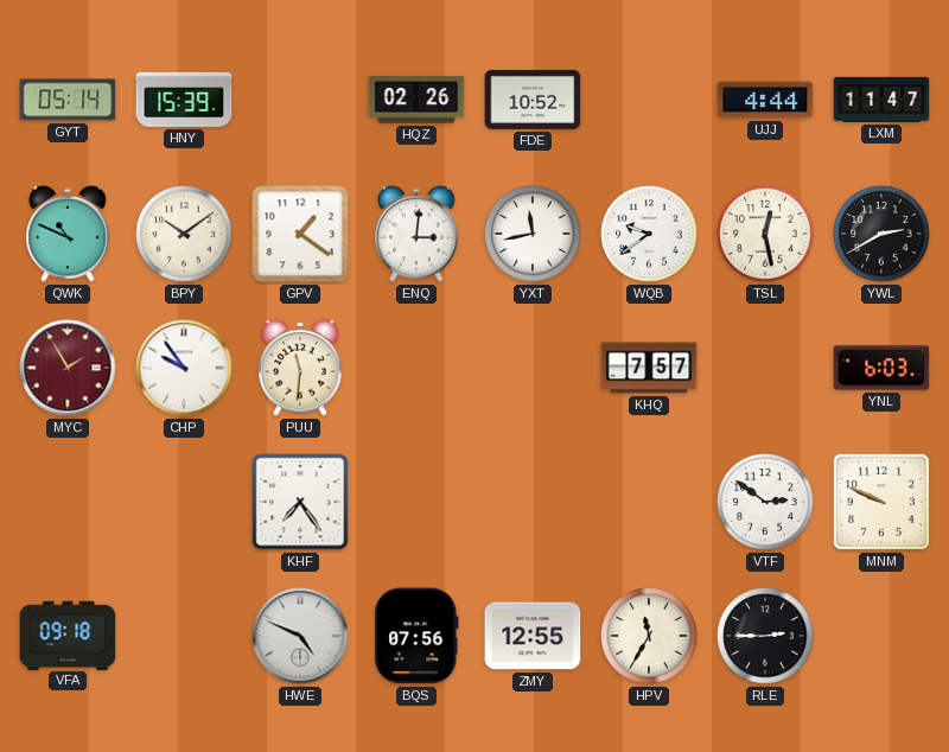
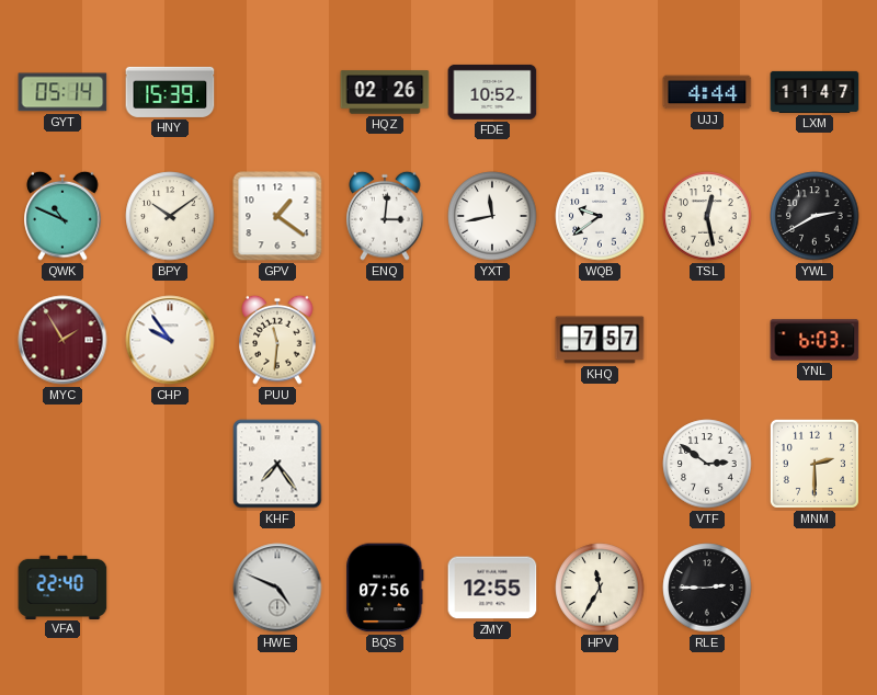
MNM: 9:49 -> 2:30
VFA: 09:18 -> 22:40
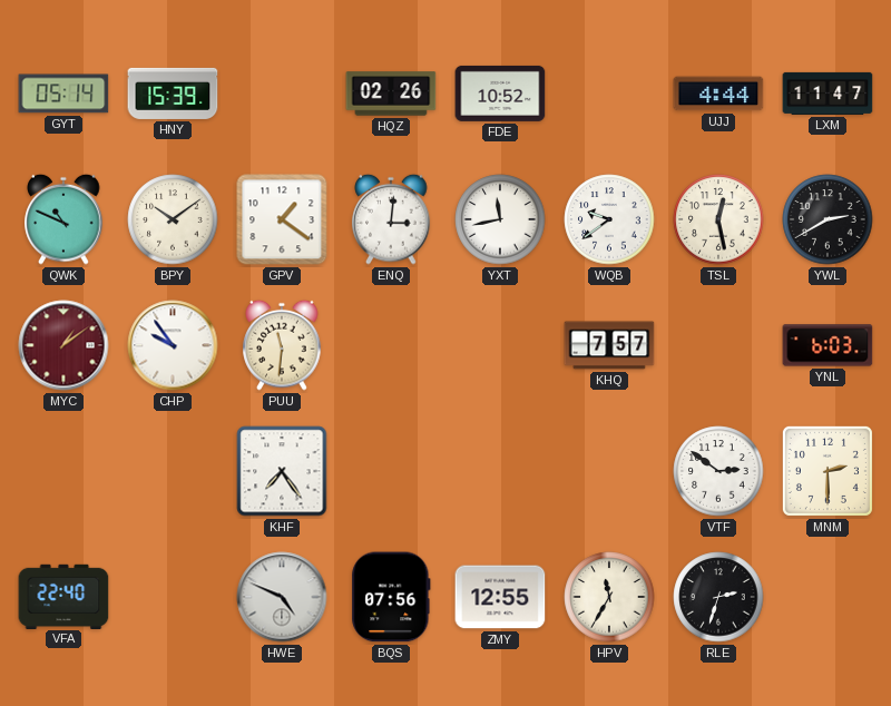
MYC: 1:55 -> 1:09
RLE: 2:45 -> 2:33
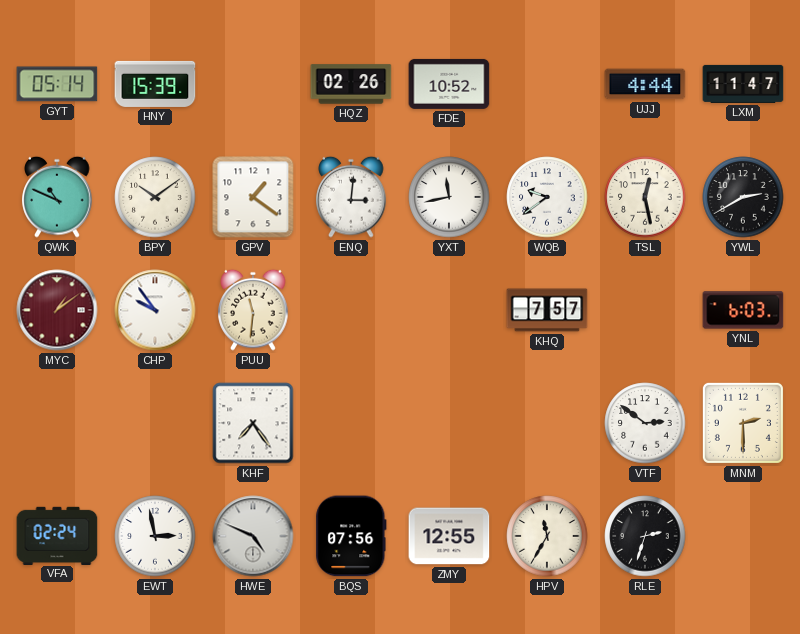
VFA: 22:40 -> 02:24
EWT: none -> 2:58
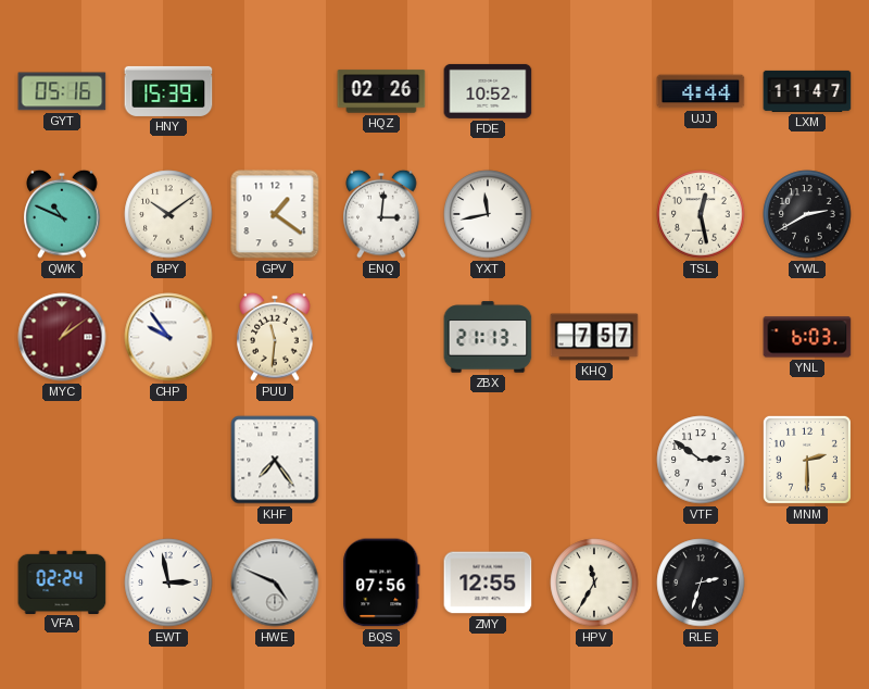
GYT: 05:14 -> 05:16
WQB: 9:39 -> none
ZBX: none -> 21:13
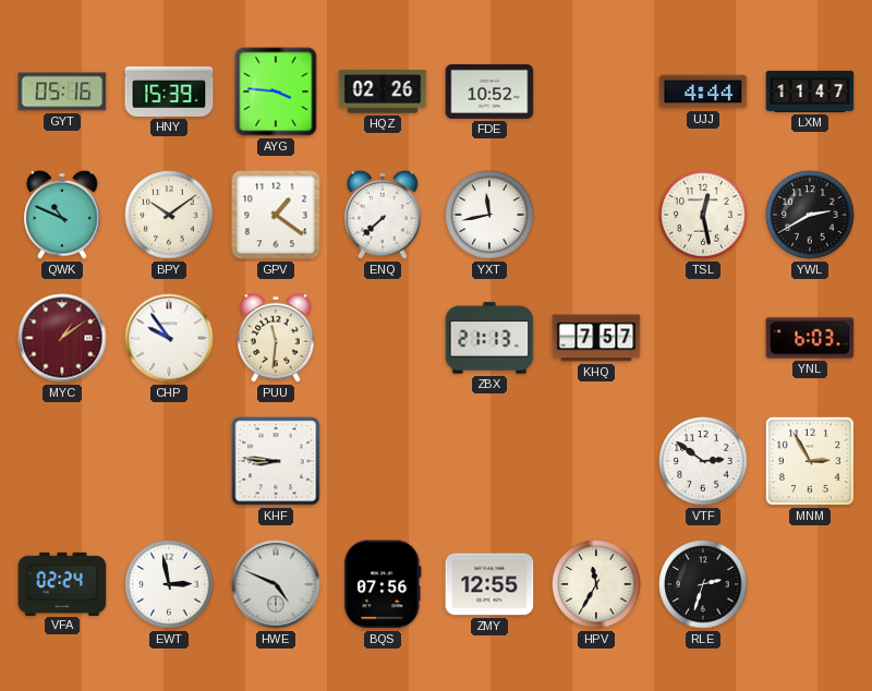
AYG: none -> 3:46
ENQ: 3:01 -> 7:38
KHF: 7:24 -> 8:46
MNM: 2:30 -> 2:55
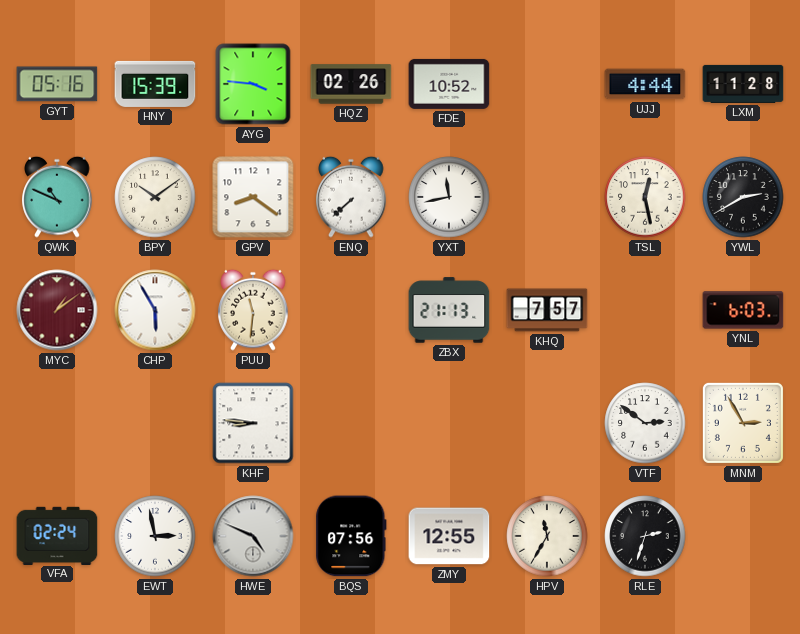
LXM: 11:47 -> 11:28
GPV: 1:21 -> 8:21
CHP: 9:54 -> 5:55
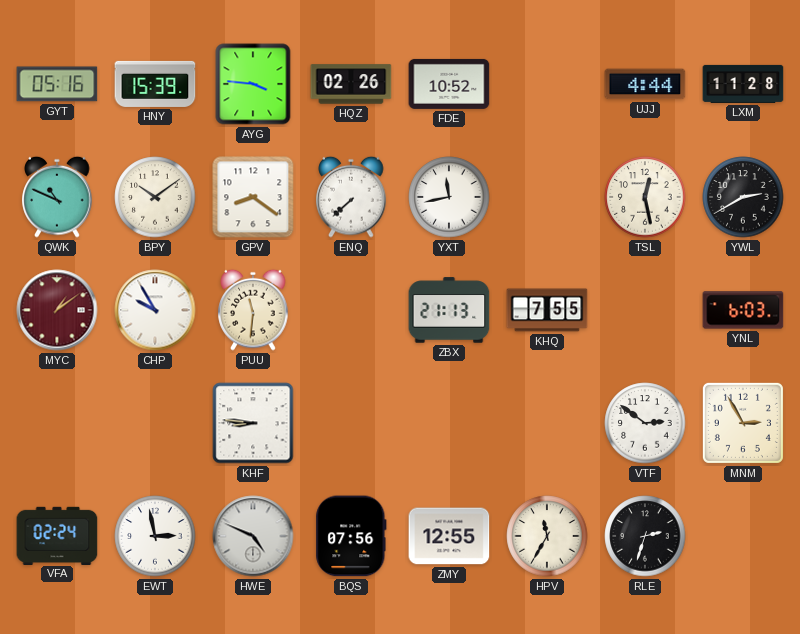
CHP: 5:55 -> 9:55
KHQ: 7:57 -> 7:55
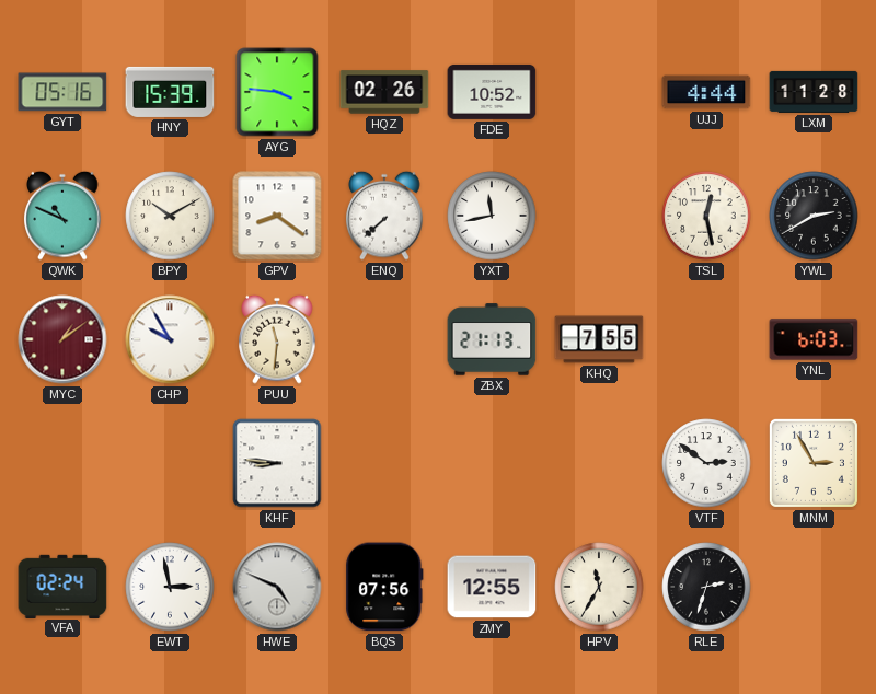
BPY: 10:09 -> 10:10
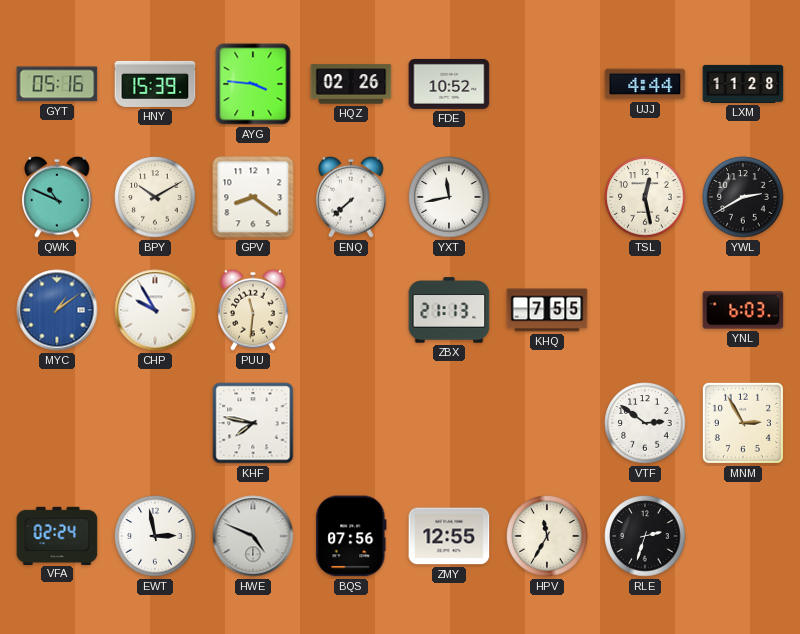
MYC dial: burgundy -> blue
KHF: 8:46 -> 7:47
